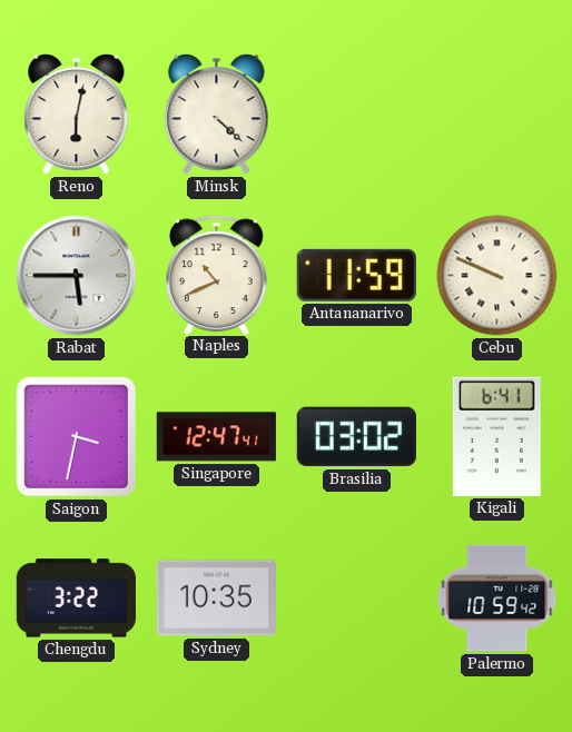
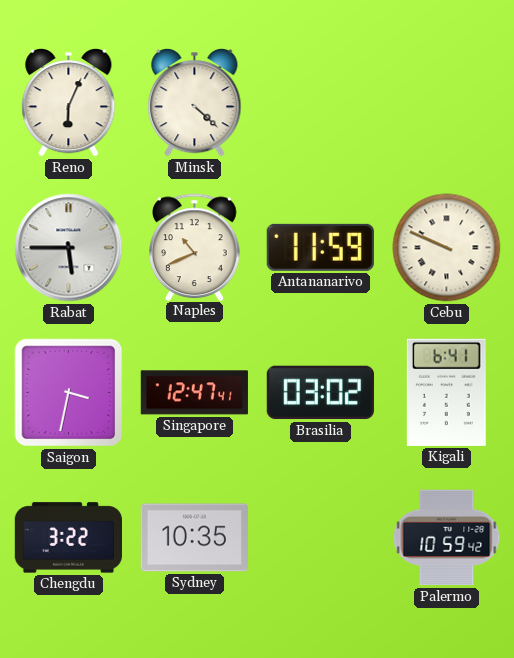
Reno: 6:02 -> 6:04
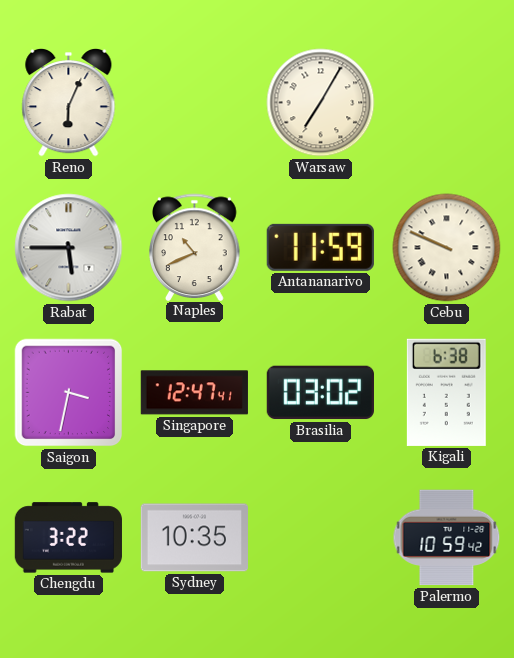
Minsk: 4:22 -> none
Warsaw: none -> 7:05
Kigali: 6:41 -> 6:38
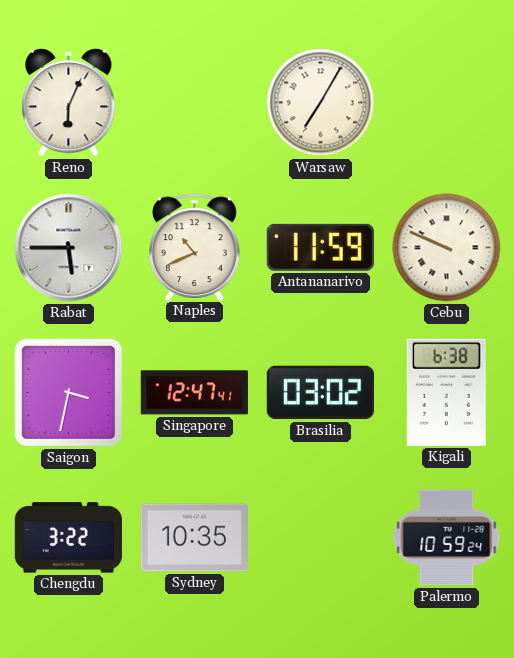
Palermo: 10:59:42 -> 10:59:24
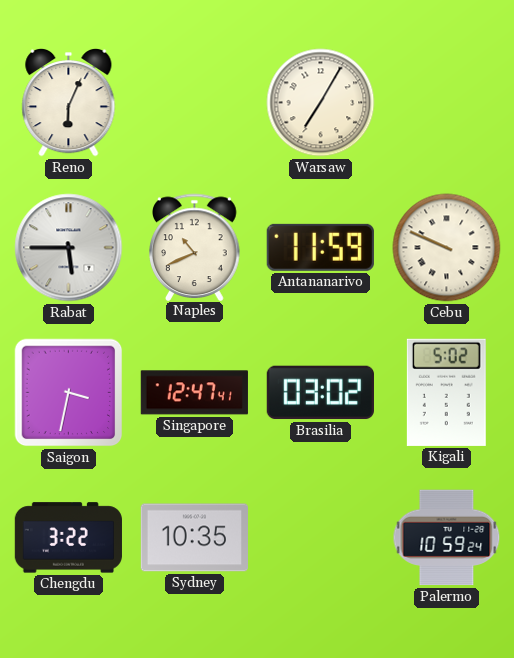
Kigali: 6:38 -> 5:02
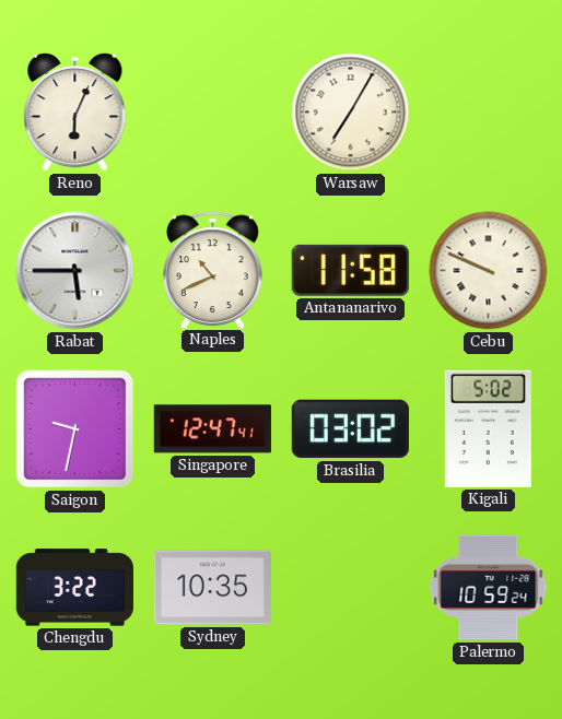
Antananarivo: 11:59 -> 11:58
Saigon: 3:32 -> 9:32
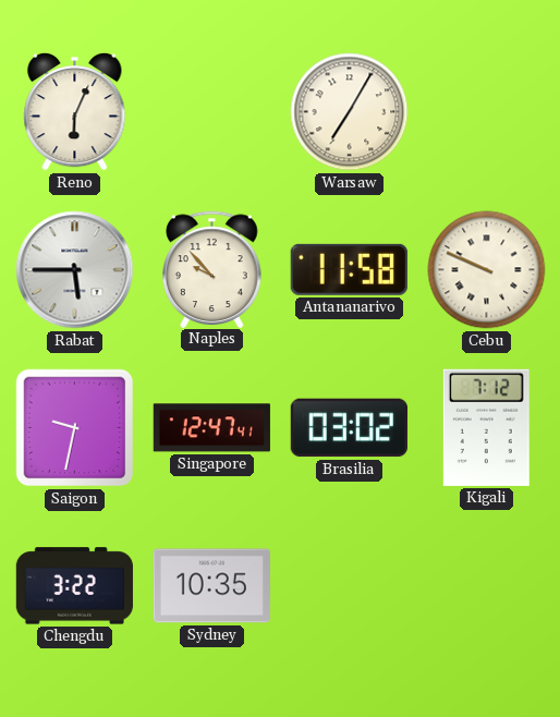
Naples: 10:41 -> 9:53
Kigali: 5:02 -> 7:12
Palermo: 10:59 -> none
